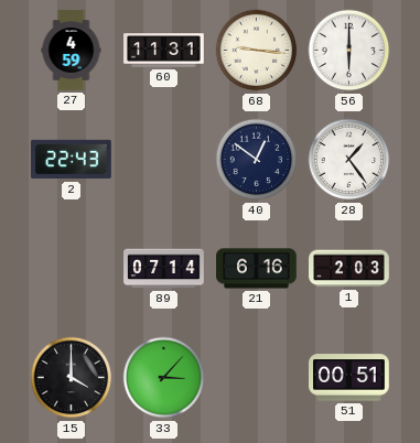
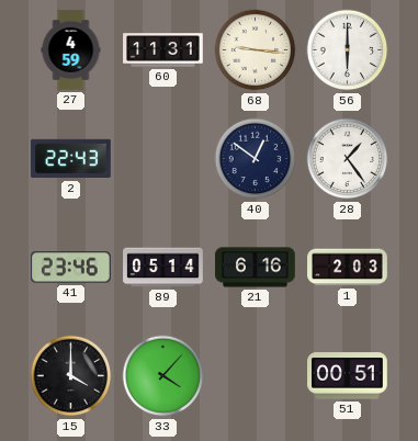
41: none -> 23:46
89: 07:14 -> 05:14
33: 3:07 -> 4:07
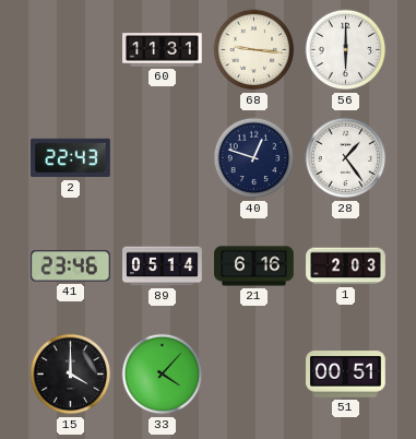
27: 4:59 -> none
40: 12:51 -> 12:48
